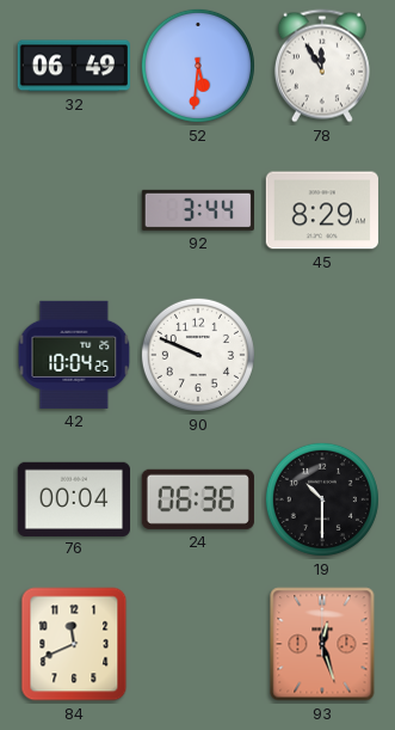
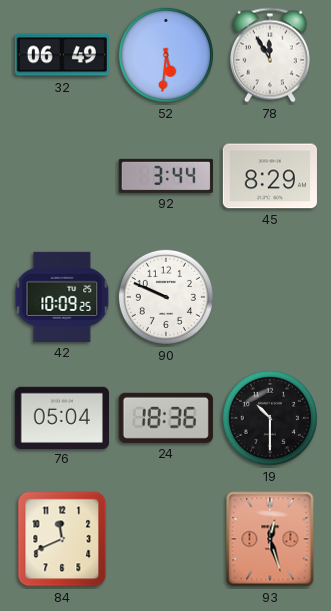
42: 10:04 -> 10:09
76: 00:04 -> 05:04
24: 06:36 -> 18:36
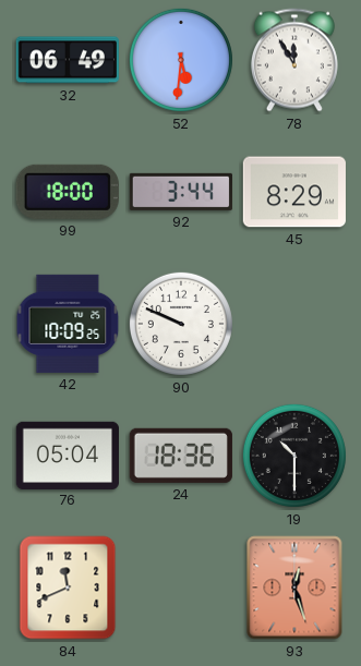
99: none -> 18:00
